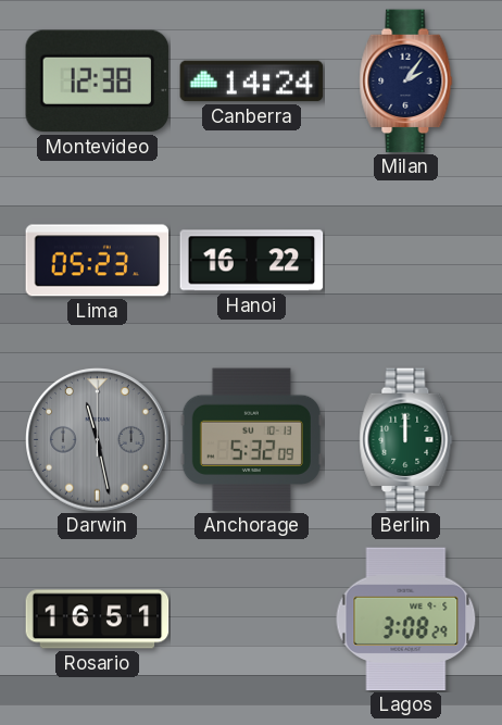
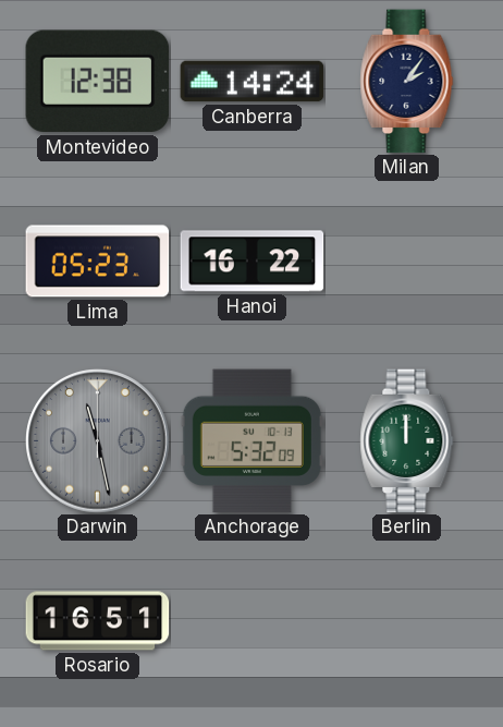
Lagos: 3:08 -> none
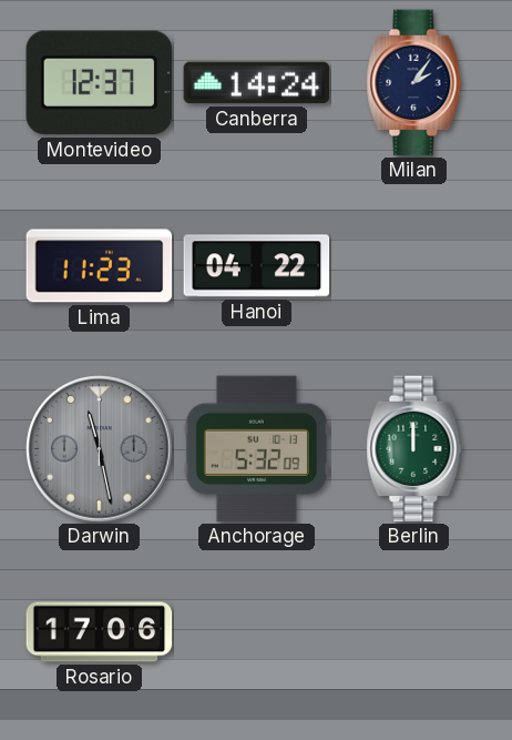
Montevideo: 12:38 -> 12:37
Lima: 05:23 -> 11:23
Hanoi: 16:22 -> 04:22
Rosario: 16:51 -> 17:06
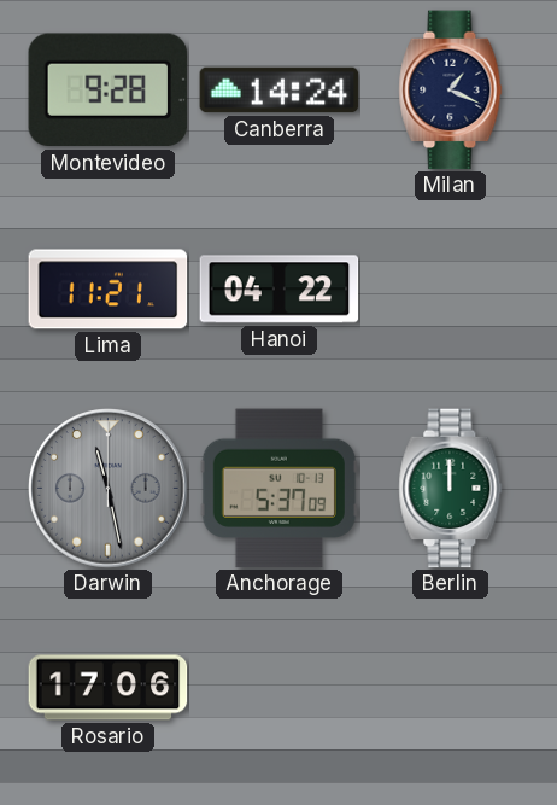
Montevideo: 12:37 -> 9:28
Milan: 2:06 -> 1:19
Lima: 11:23 -> 11:21
Anchorage: 5:32 -> 5:37
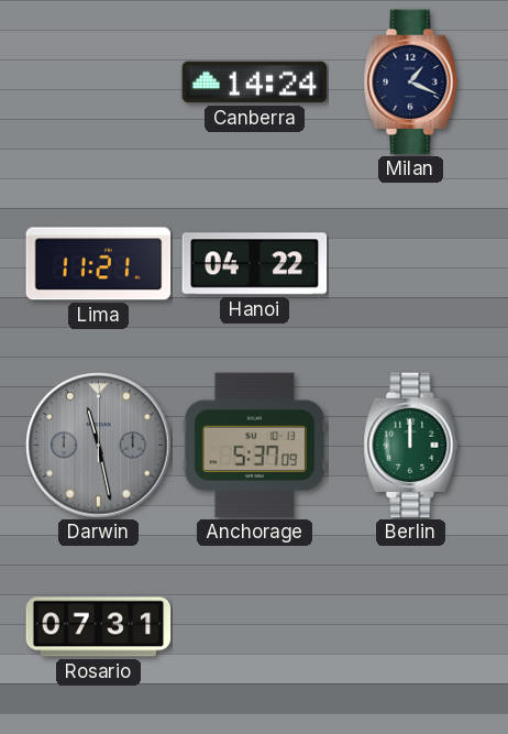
Montevideo: 9:28 -> none
Rosario: 17:06 -> 07:31
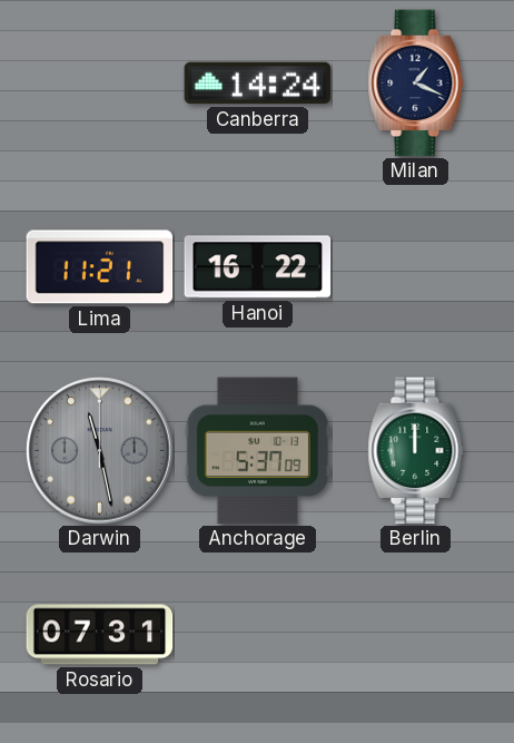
Hanoi: 04:22 -> 16:22
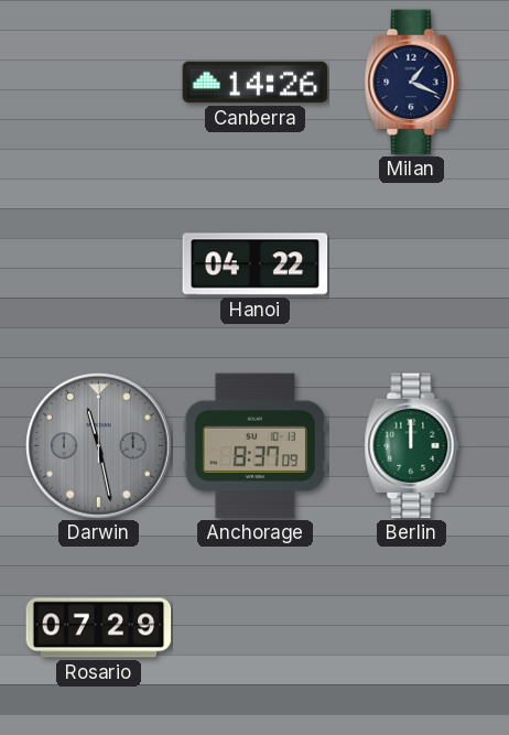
Canberra: 14:24 -> 14:26
Lima: 11:21 -> none
Hanoi: 16:22 -> 04:22
Anchorage: 5:37 -> 8:37
Rosario: 07:31 -> 07:29
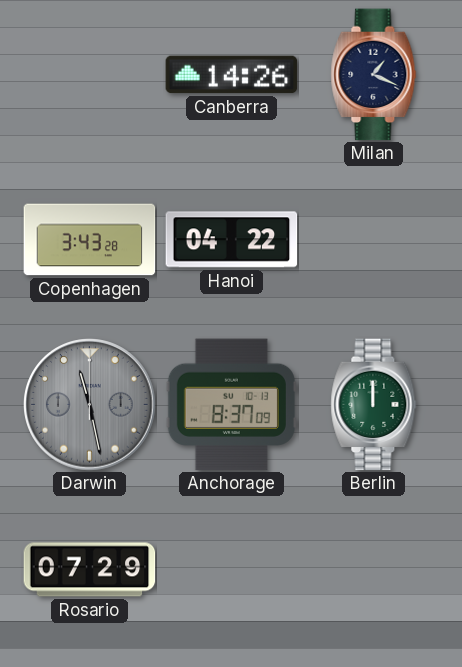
Copenhagen: none -> 3:43
